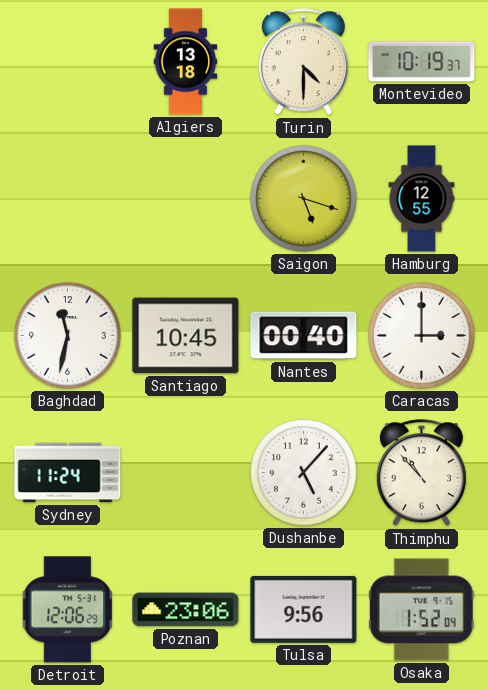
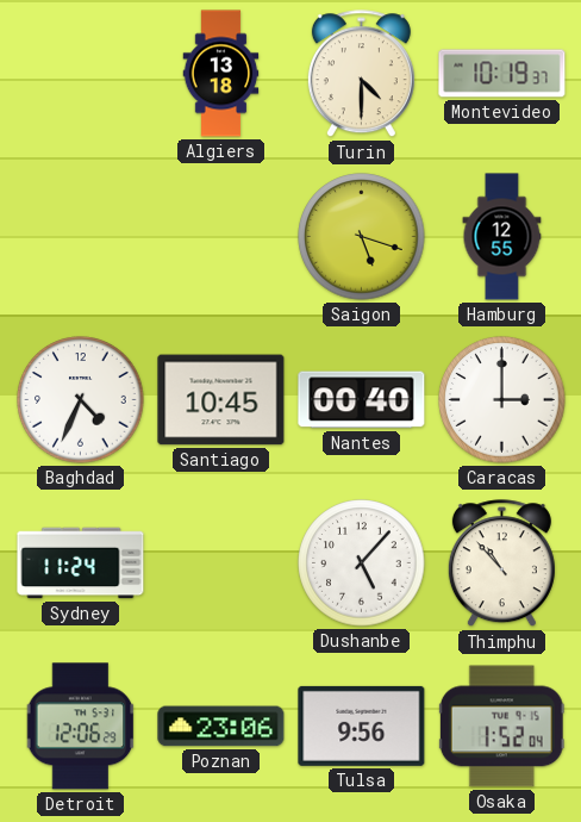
Baghdad: 11:32 -> 4:34
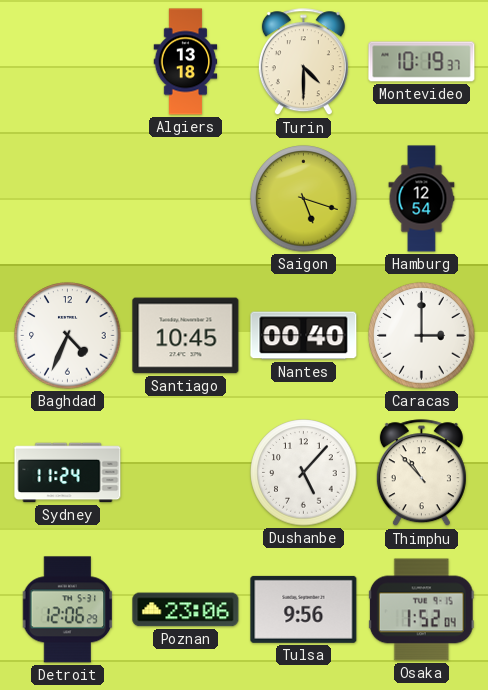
Hamburg: 12:55 -> 12:54
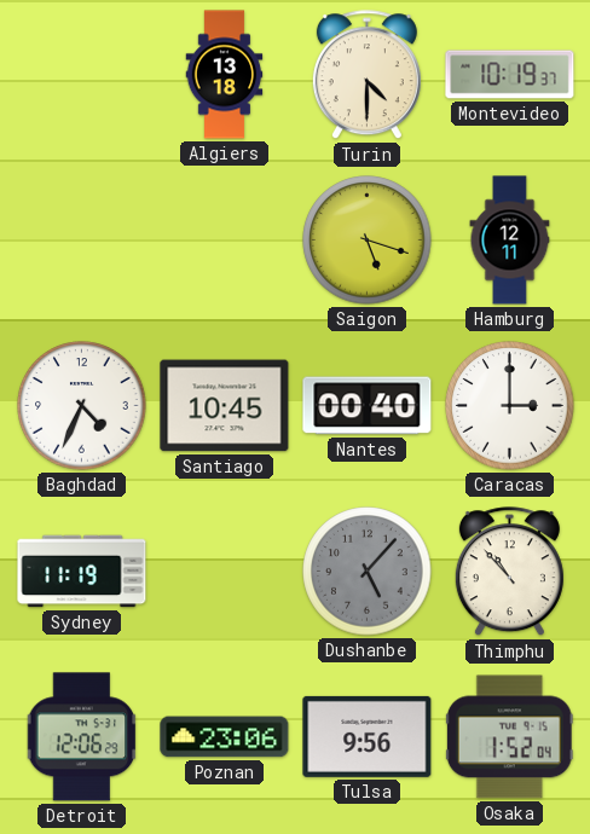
Hamburg: 12:54 -> 12:11
Sydney: 11:24 -> 11:19
Dushanbe dial: white -> grey
